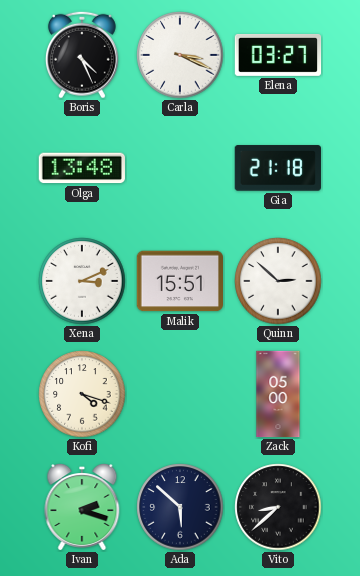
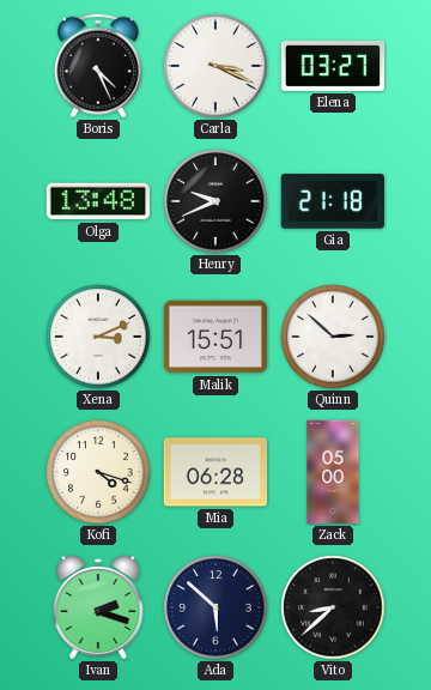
Henry: none -> 9:41
Mia: none -> 06:28
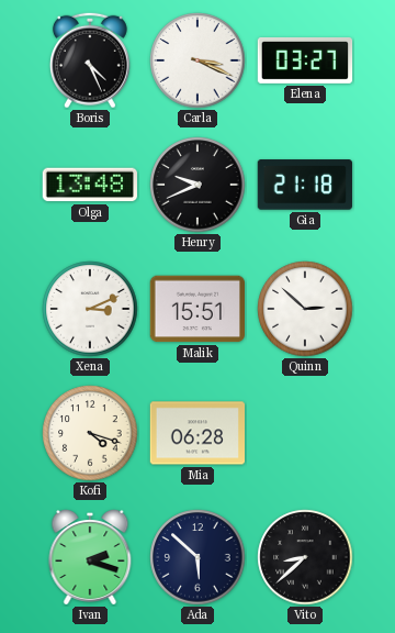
Zack: 05:00 -> none
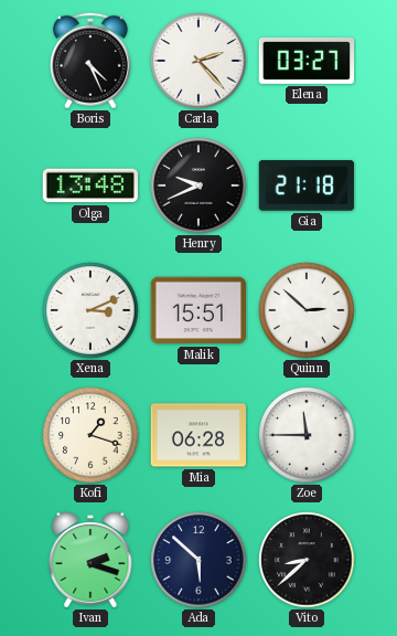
Carla: 3:19 -> 2:23
Kofi: 4:18 -> 1:18
Zoe: none -> 11:45
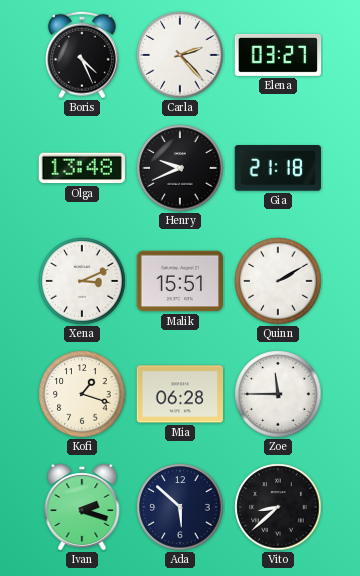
Quinn: 2:52 -> 2:10
